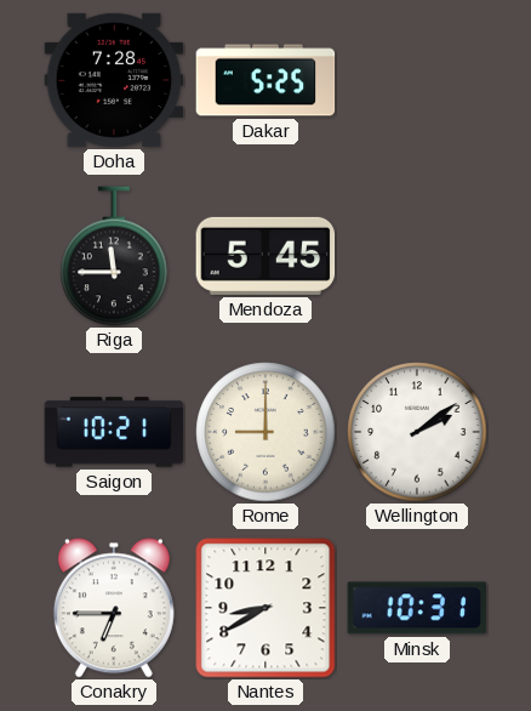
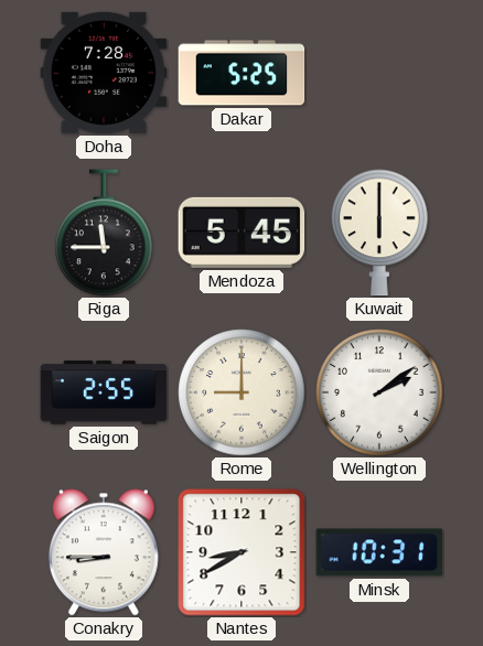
Kuwait: none -> 6:00
Saigon: 10:21 -> 2:55
Conakry: 6:45 -> 8:45
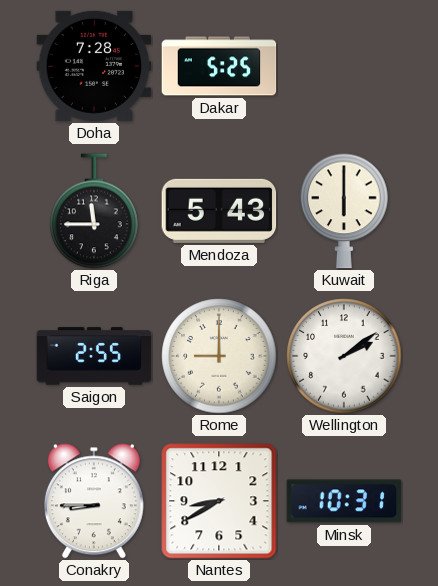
Mendoza: 5:45 -> 5:43
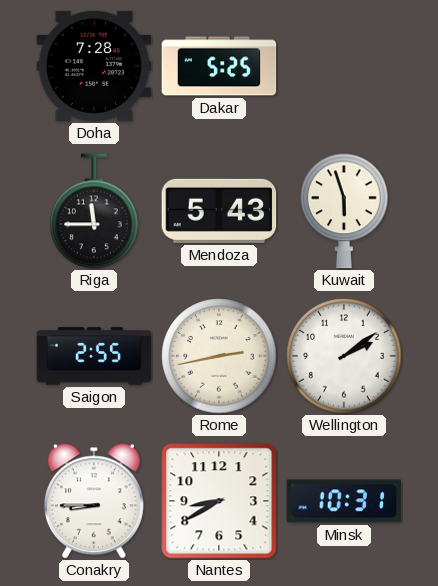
Kuwait: 6:00 -> 5:57
Rome: 9:00 -> 2:43
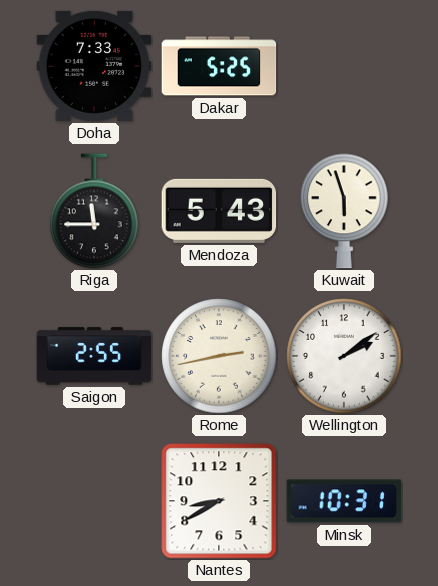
Doha: 7:28 -> 7:33
Conakry: 8:45 -> none
